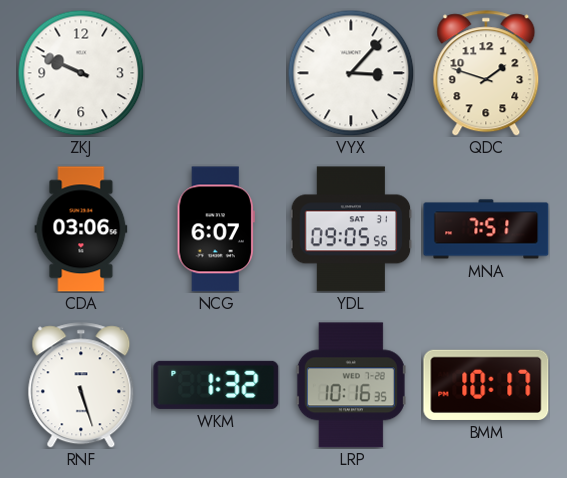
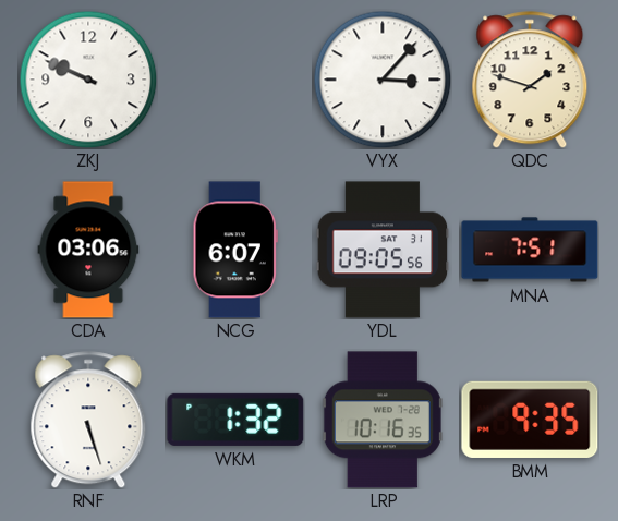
BMM: 10:17 -> 9:35
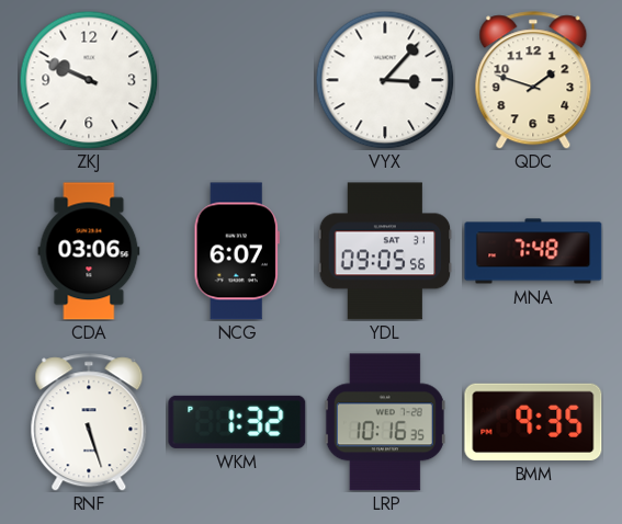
MNA: 7:51 -> 7:48
